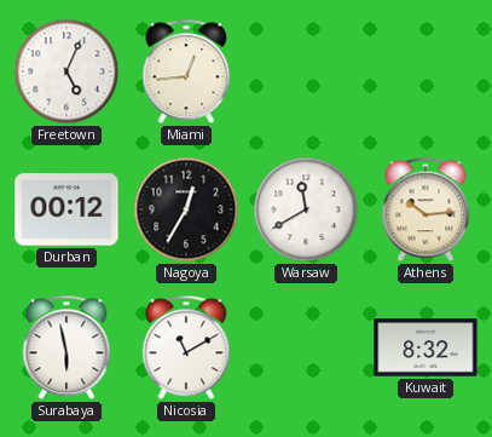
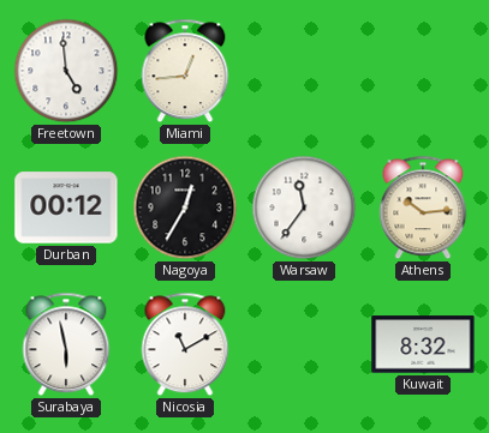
Freetown: 5:04 -> 4:59
Warsaw: 11:40 -> 11:36
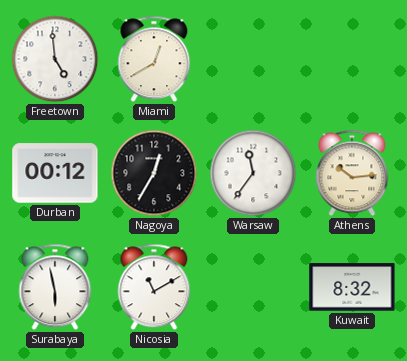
Miami: 12:44 -> 12:40
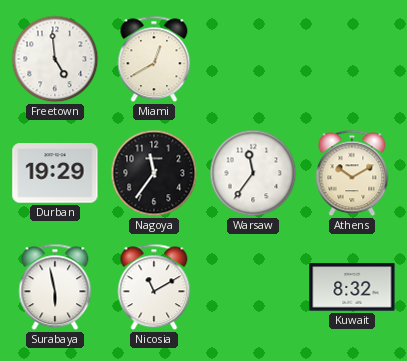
Durban: 00:12 -> 19:29
Nagoya: 12:35 -> 11:36
Athens: 10:14 -> 10:10
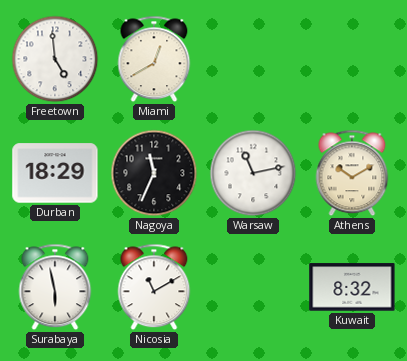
Durban: 19:29 -> 18:29
Nagoya: 11:36 -> 11:34
Warsaw: 11:36 -> 11:13
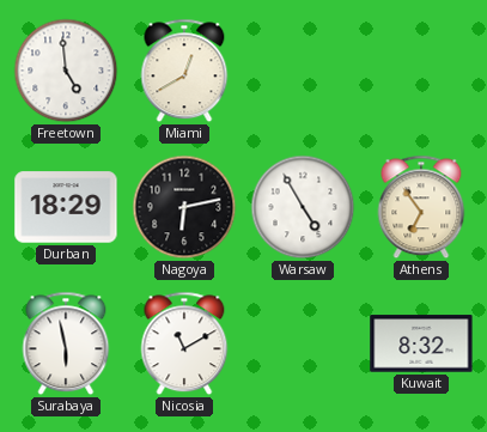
Nagoya: 11:34 -> 6:13
Warsaw: 11:13 -> 4:55
Athens: 10:10 -> 6:54
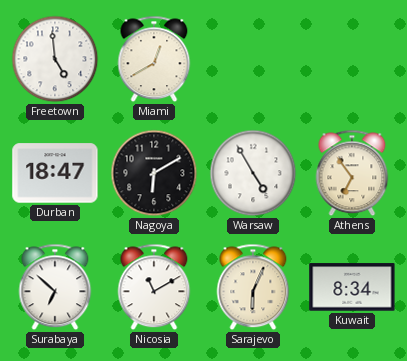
Durban: 18:29 -> 18:47
Nagoya: 6:13 -> 6:10
Surabaya: 5:58 -> 6:52
Sarajevo: none -> 6:04
Kuwait: 8:32 -> 8:34
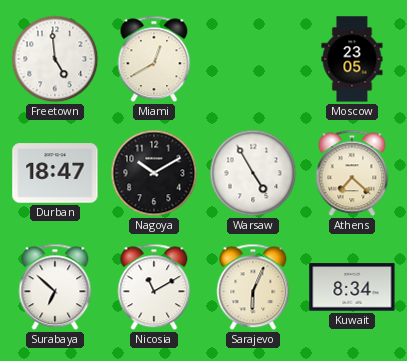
Moscow: none -> 23:05
Nagoya: 6:10 -> 10:10
Athens: 6:54 -> 7:22
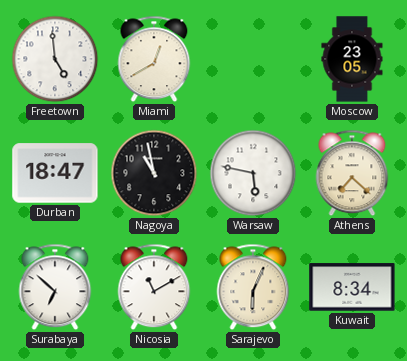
Nagoya: 10:10 -> 10:58
Warsaw: 4:55 -> 5:47
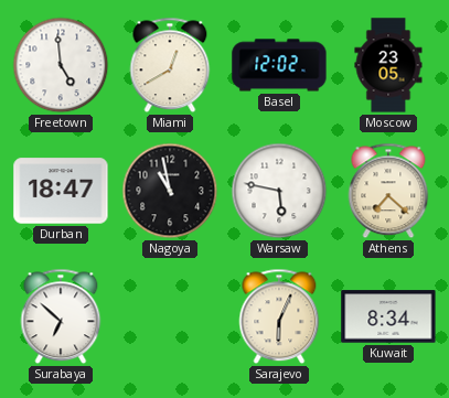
Basel: none -> 12:02
Nicosia: 11:10 -> none
